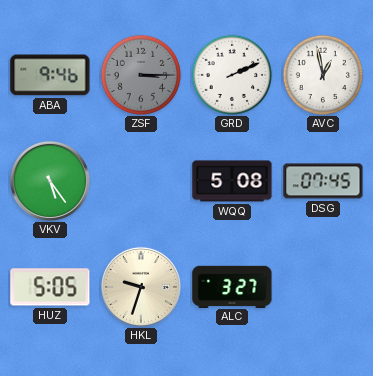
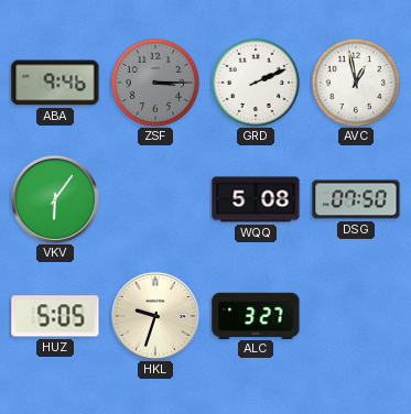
VKV: 5:24 -> 6:06
DSG: 07:45 -> 07:50
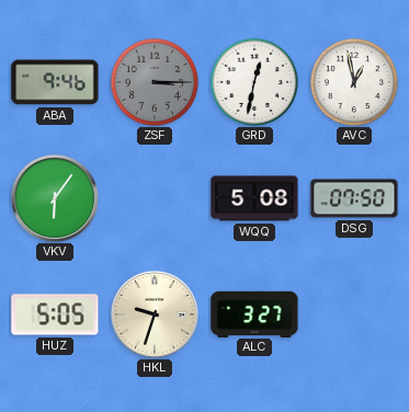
GRD: 2:11 -> 12:32
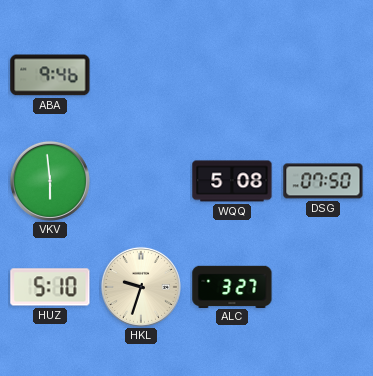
ZSF: 3:15 -> none
GRD: 12:32 -> none
AVC: 12:58 -> none
VKV: 6:06 -> 5:59
HUZ: 5:05 -> 5:10
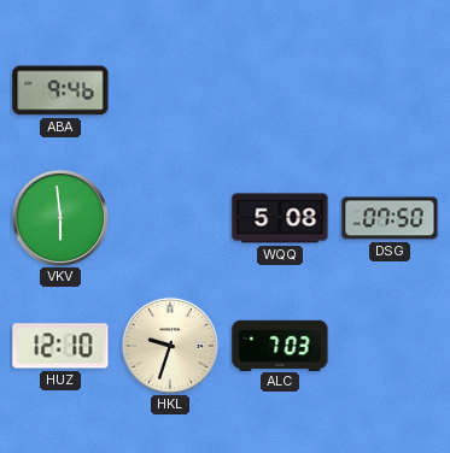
HUZ: 5:10 -> 12:10
ALC: 3:27 -> 7:03
